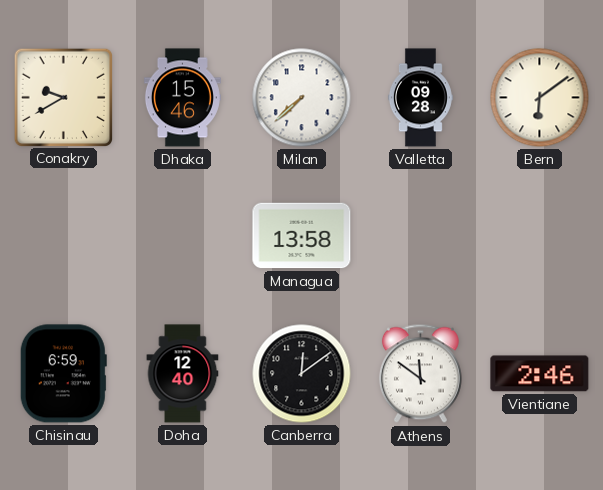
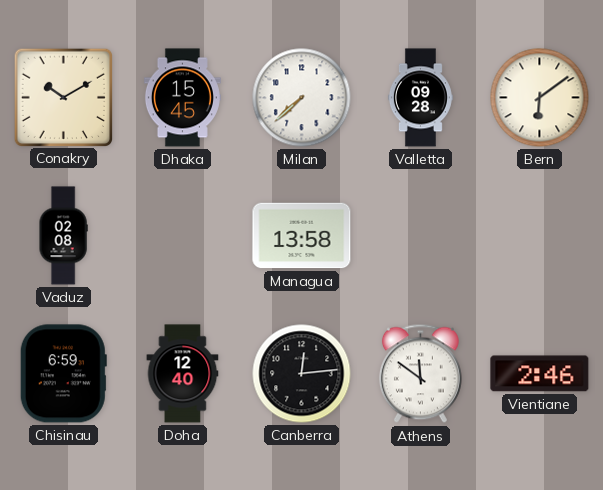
Conakry: 9:40 -> 10:10
Dhaka: 15:46 -> 15:45
Vaduz: none -> 02:08
Canberra: 12:09 -> 12:14
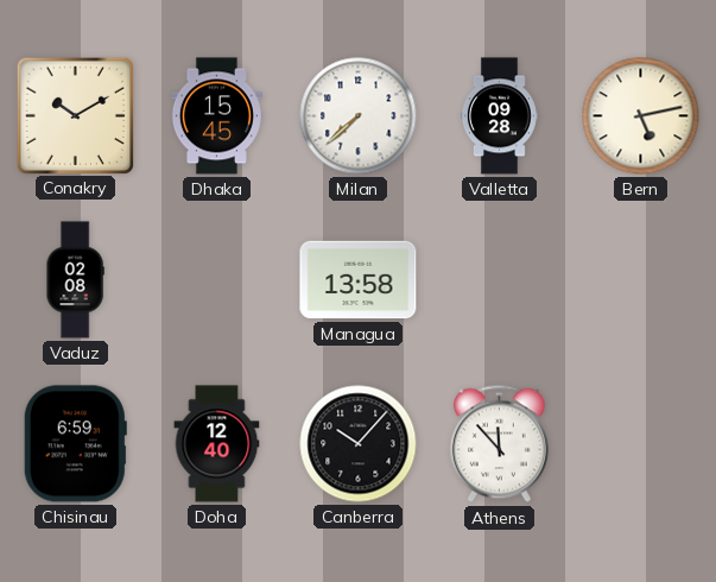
Bern: 6:09 -> 5:13
Canberra: 12:14 -> 10:07
Athens: 11:51 -> 11:53
Vientiane: 2:46 -> none
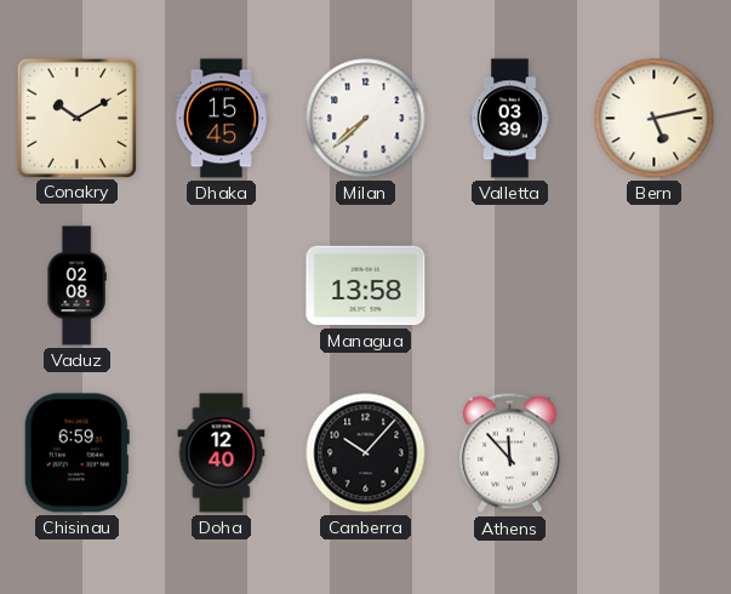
Valletta: 09:28 -> 03:39
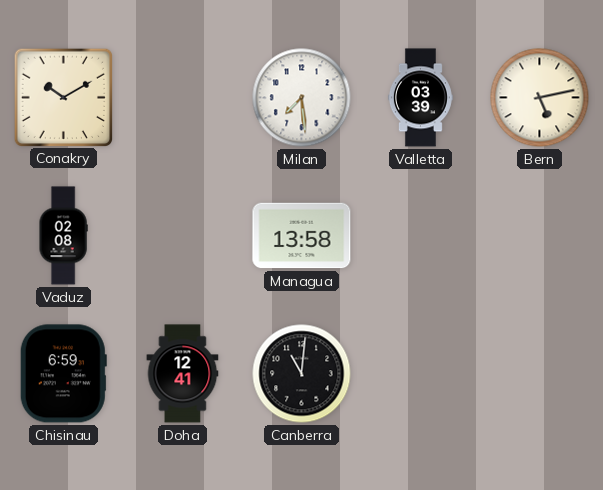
Dhaka: 15:45 -> none
Milan: 7:38 -> 7:29
Doha: 12:40 -> 12:41
Canberra: 10:07 -> 11:01
Athens: 11:53 -> none
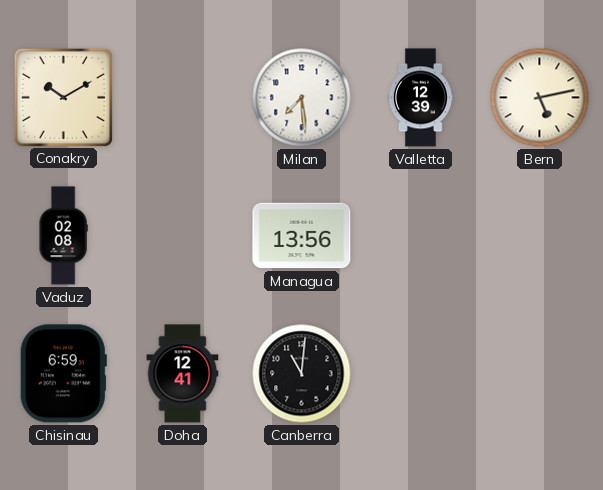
Valletta: 03:39 -> 12:39
Managua: 13:58 -> 13:56
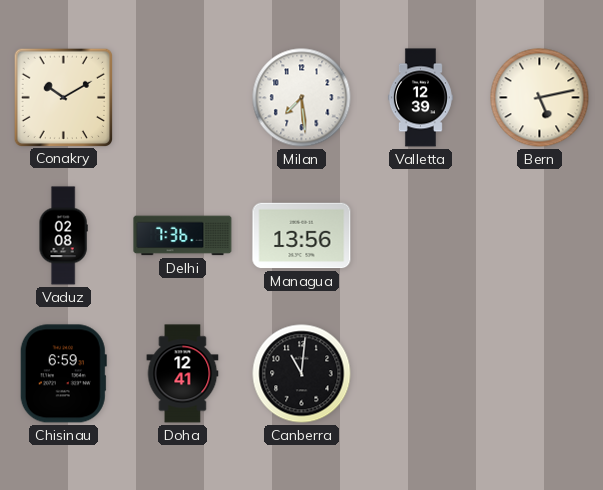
Delhi: none -> 7:36
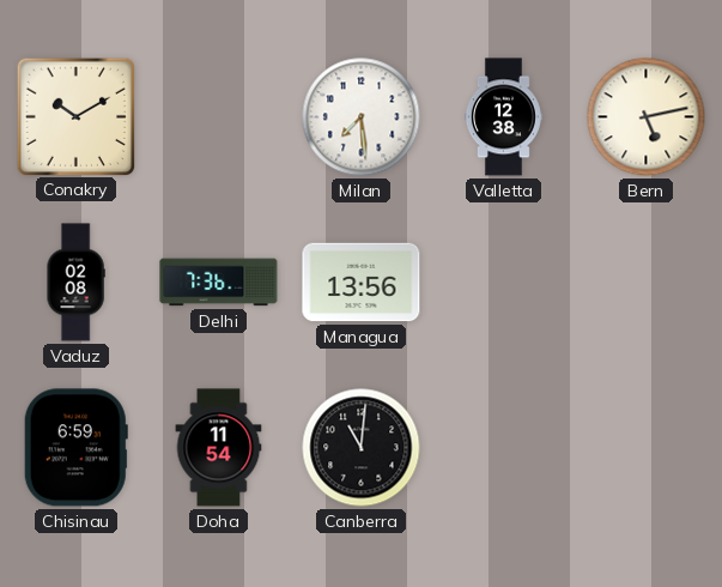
Valletta: 12:39 -> 12:38
Doha: 12:41 -> 11:54
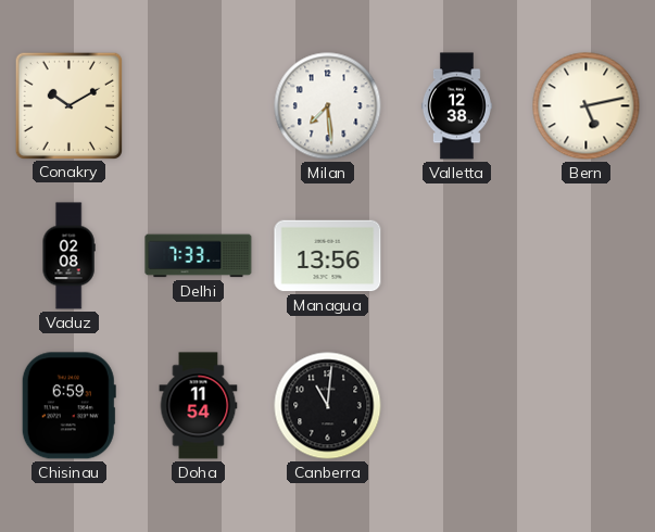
Delhi: 7:36 -> 7:33
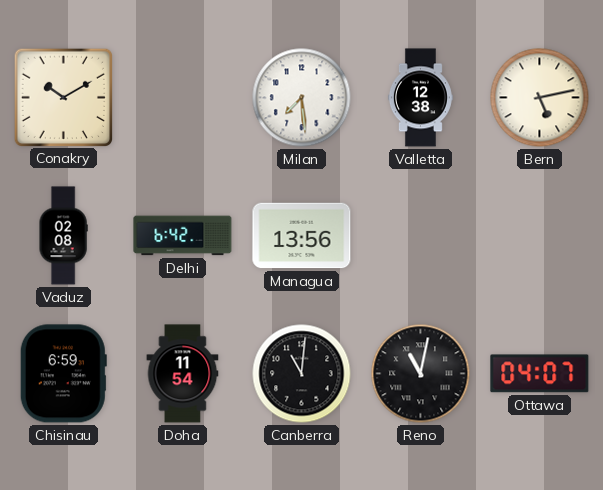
Delhi: 7:33 -> 6:42
Reno: none -> 11:02
Ottawa: none -> 04:07
